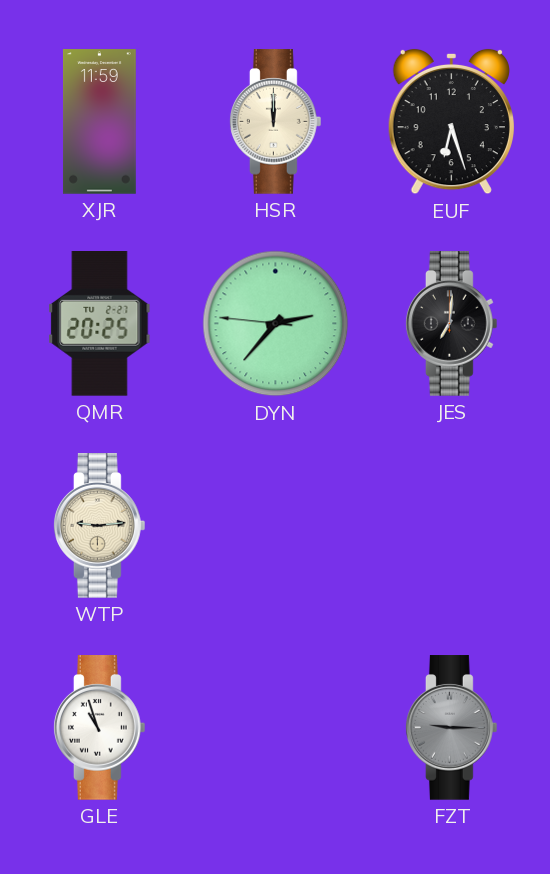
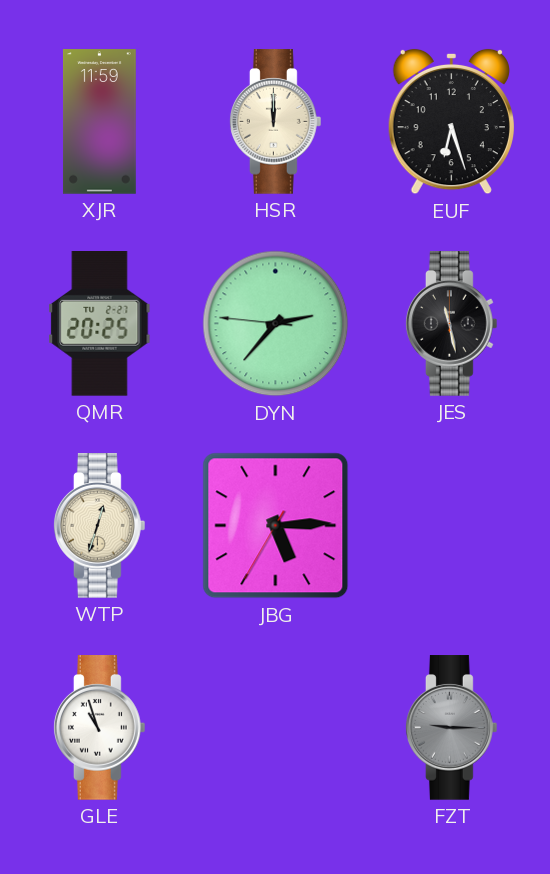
JES: 7:01 -> 11:28
WTP: 9:14 -> 12:33
JBG: none -> 5:14
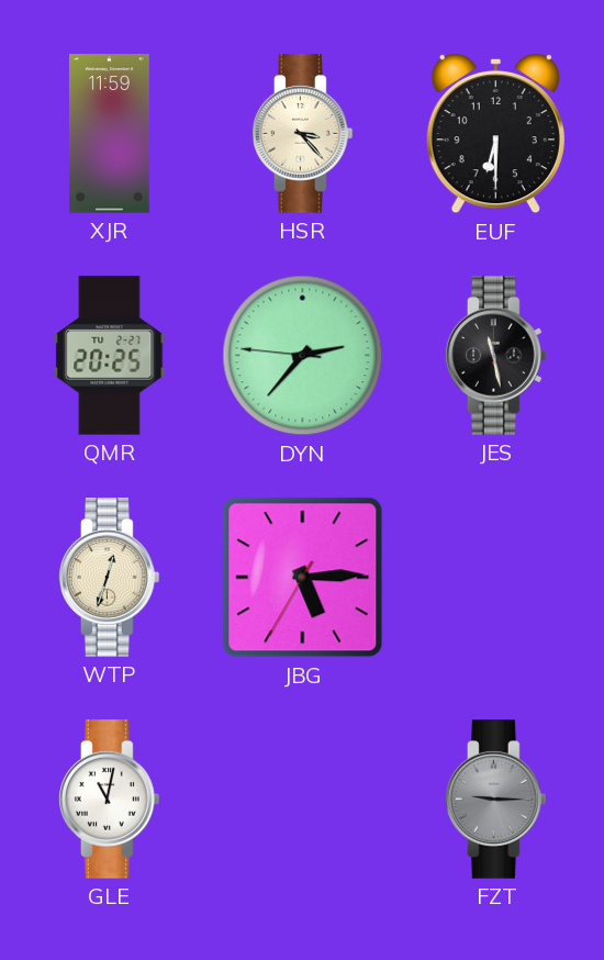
HSR: 12:00 -> 3:23
EUF: 6:27 -> 6:30
GLE: 10:57 -> 11:02
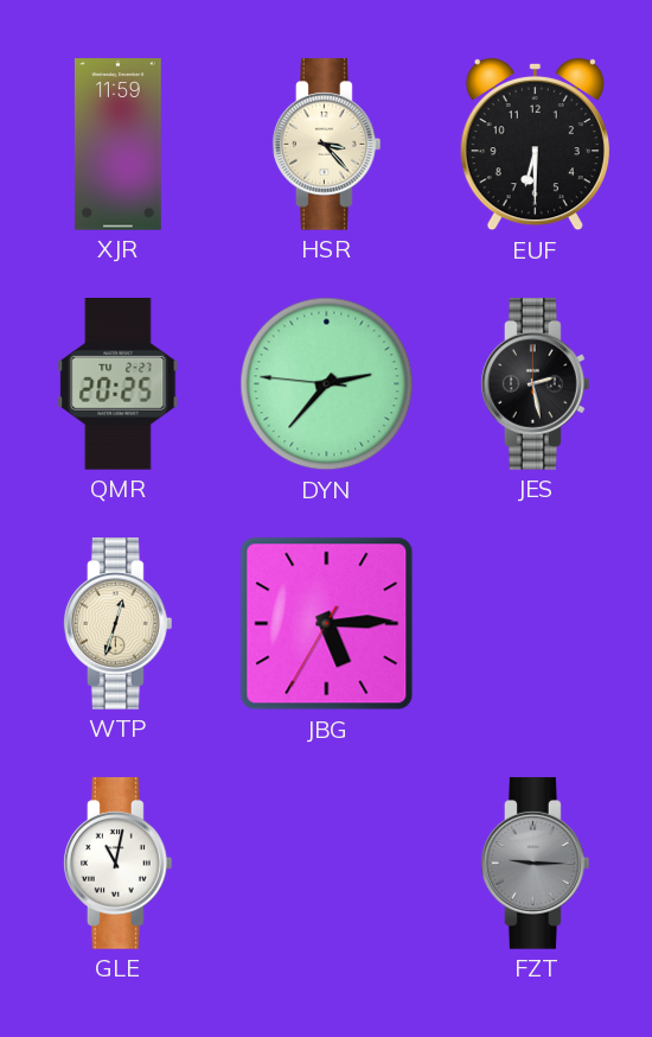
JES: 11:28 -> 2:28
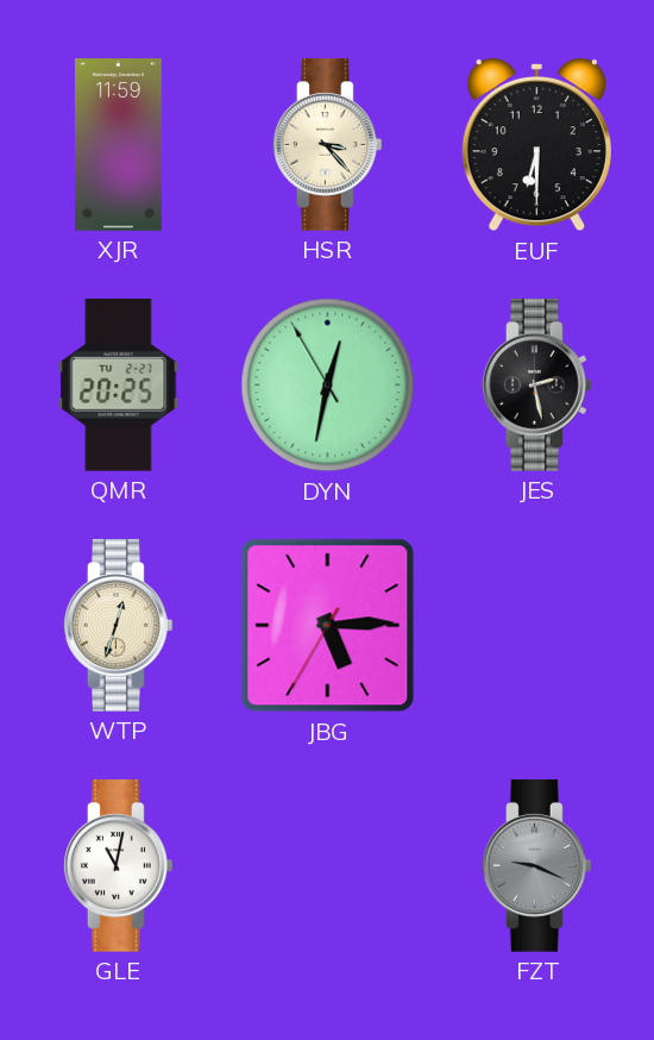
DYN: 2:36 -> 12:31
FZT: 9:15 -> 9:19
